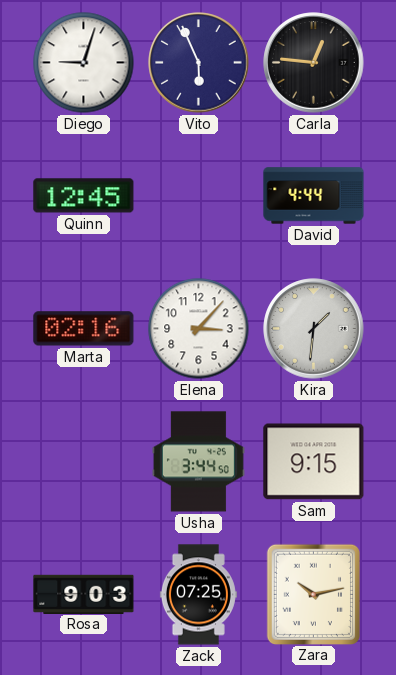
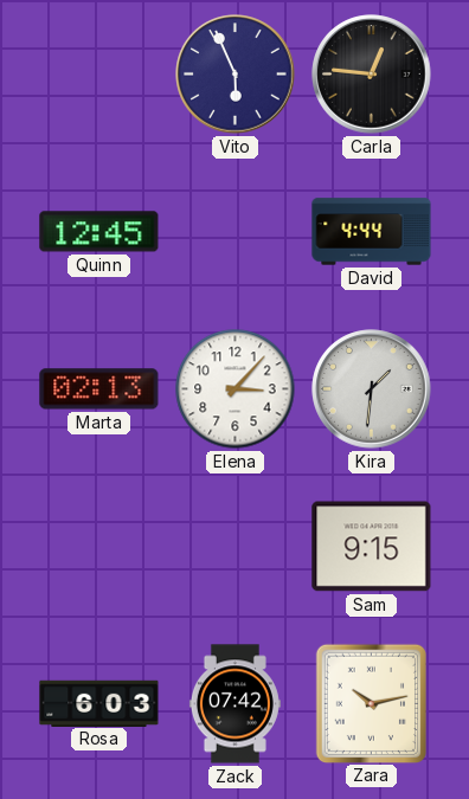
Diego: 9:03 -> none
Marta: 02:16 -> 02:13
Usha: 3:44 -> none
Rosa: 9:03 -> 6:03
Zack: 07:25 -> 07:42
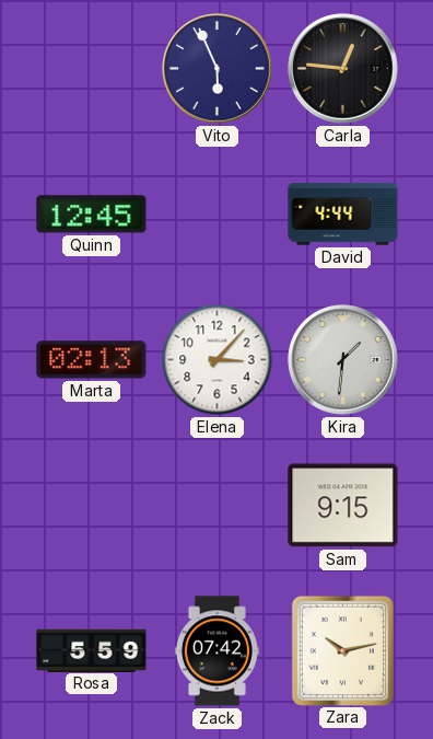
Rosa: 6:03 -> 5:59
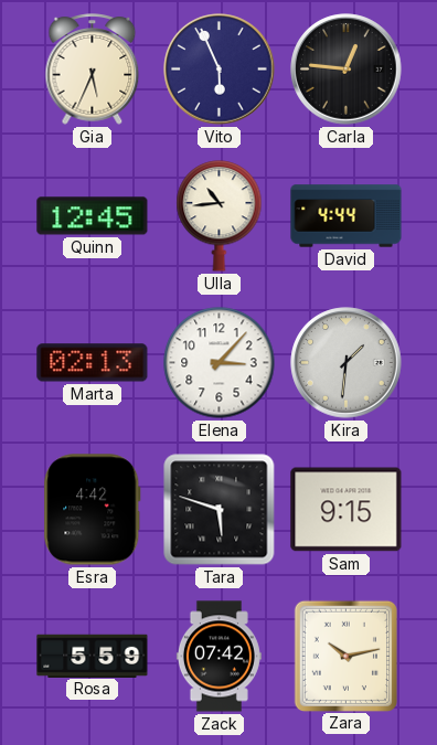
Gia: none -> 5:34
Ulla: none -> 10:44
Esra: none -> 4:42
Tara: none -> 5:48
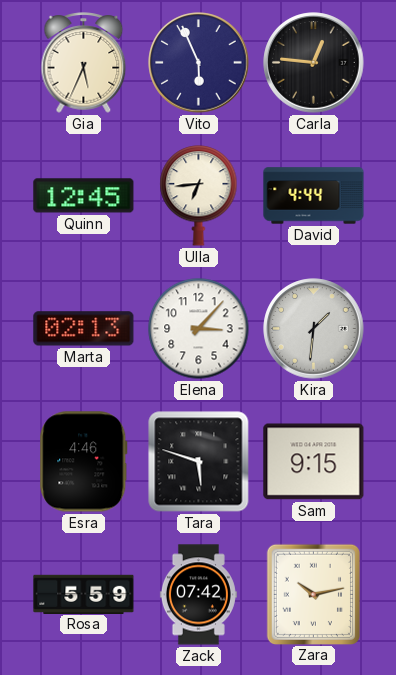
Ulla: 10:44 -> 6:44
Esra: 4:42 -> 4:46
